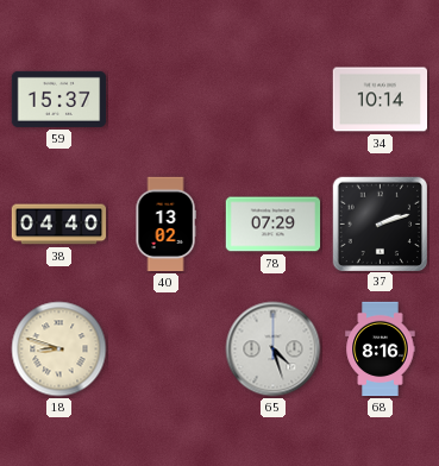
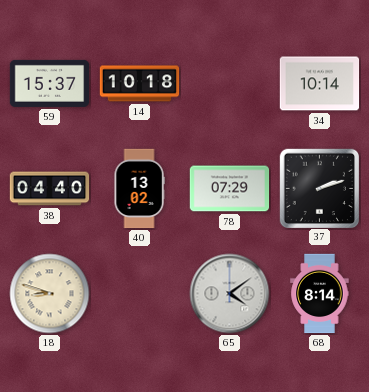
14: none -> 10:18
65: 4:27 -> 4:09
68: 8:16 -> 8:14
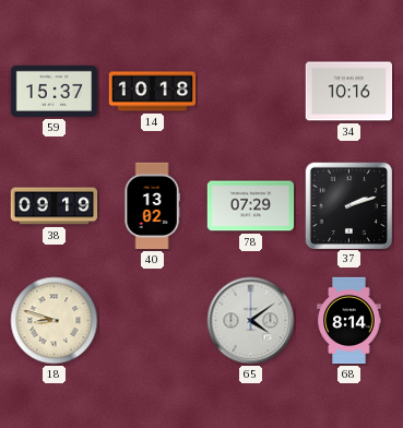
34: 10:14 -> 10:16
38: 04:40 -> 09:19
